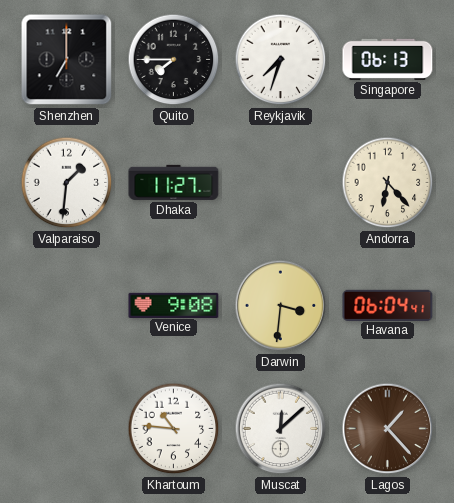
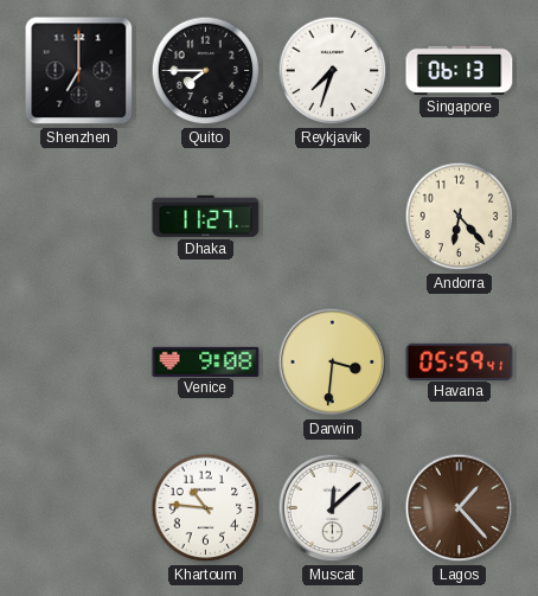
Valparaiso: 1:31 -> none
Havana: 06:04 -> 05:59
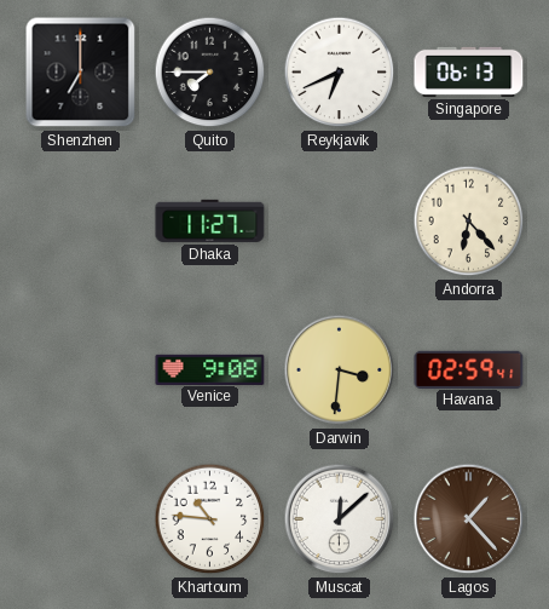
Reykjavik: 7:33 -> 6:41
Havana: 05:59 -> 02:59
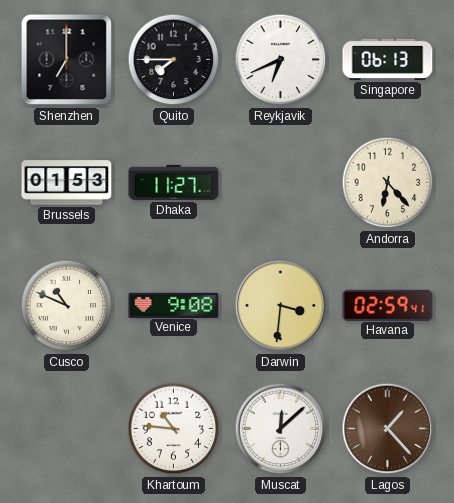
Brussels: none -> 01:53
Cusco: none -> 10:49
